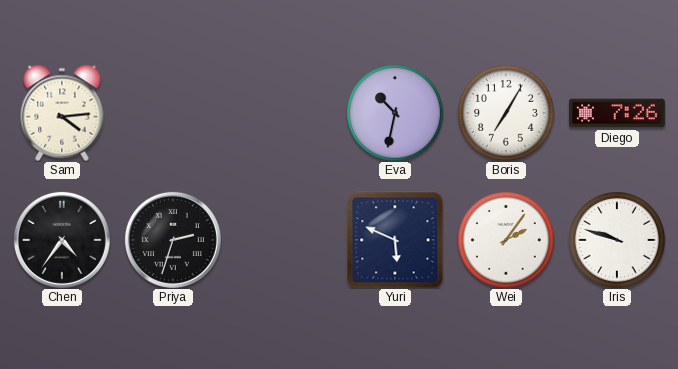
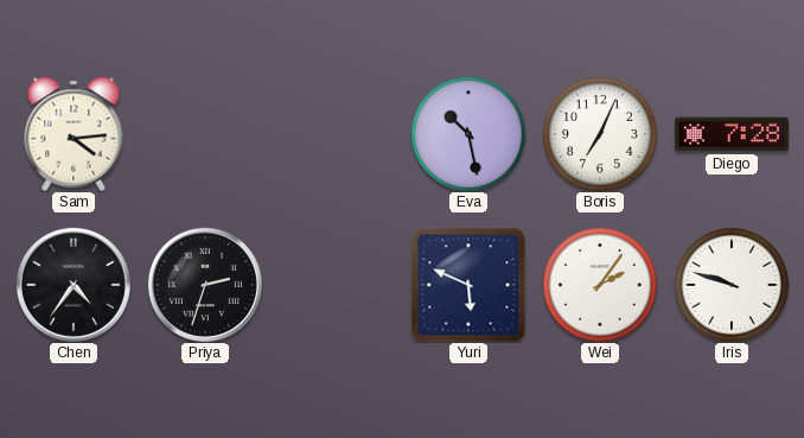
Eva: 10:32 -> 10:28
Boris: 7:05 -> 7:04
Diego: 7:26 -> 7:28
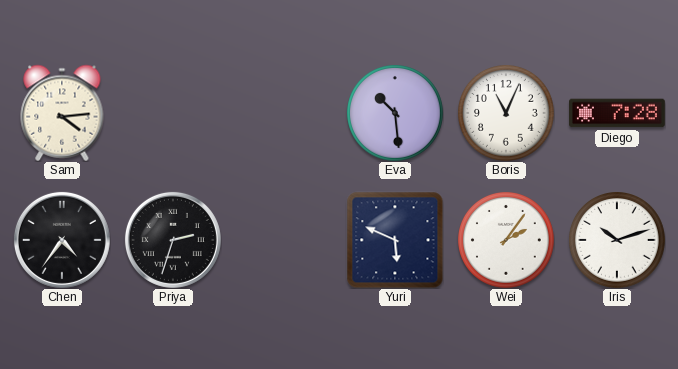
Eva: 10:28 -> 10:29
Boris: 7:04 -> 11:04
Iris: 9:48 -> 10:12
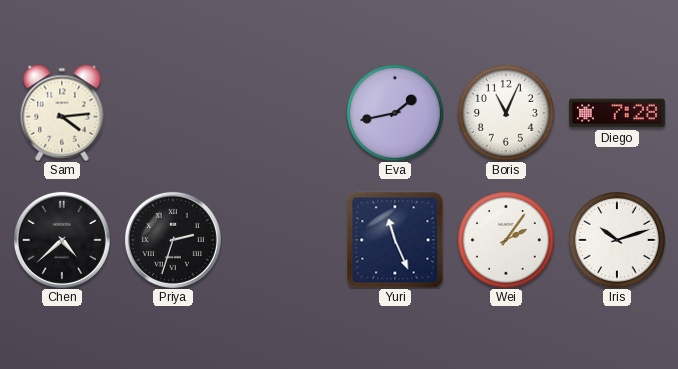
Eva: 10:29 -> 1:43
Chen: 4:36 -> 4:38
Yuri: 5:49 -> 11:26
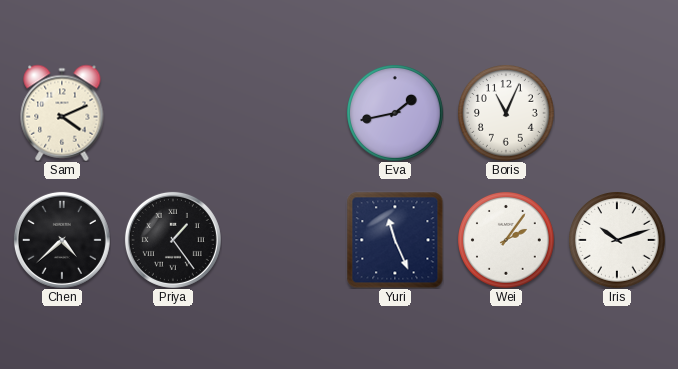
Sam: 4:14 -> 4:11
Diego: 7:28 -> none
Priya: 2:33 -> 1:24
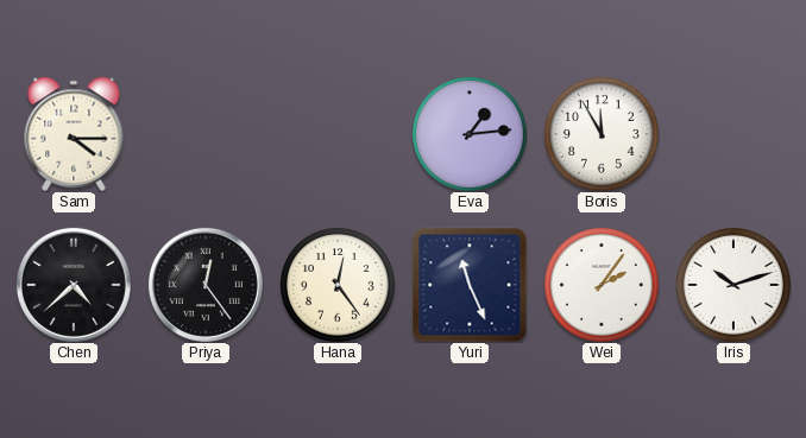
Sam: 4:11 -> 4:15
Eva: 1:43 -> 1:14
Boris: 11:04 -> 11:55
Priya: 1:24 -> 12:24
Hana: none -> 12:24
